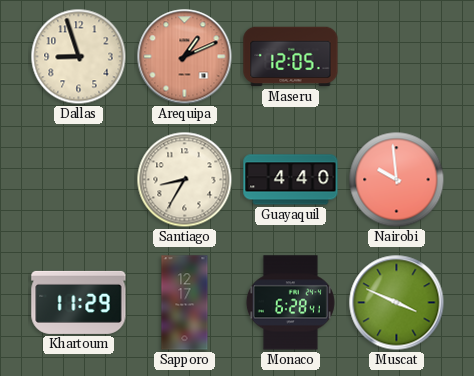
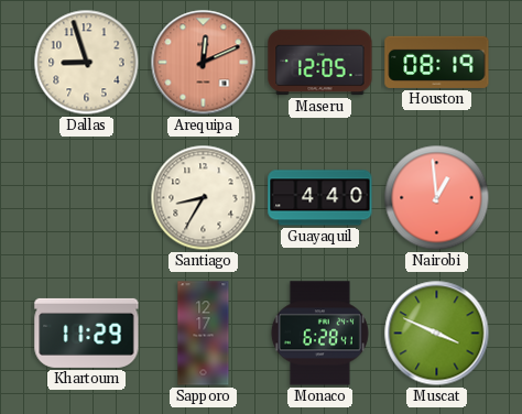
Arequipa: 1:11 -> 12:11
Houston: none -> 08:19
Nairobi: 9:59 -> 12:59
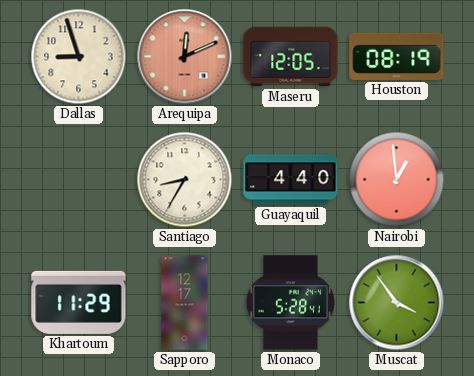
Monaco: 6:28 -> 5:28
Muscat: 3:49 -> 3:54
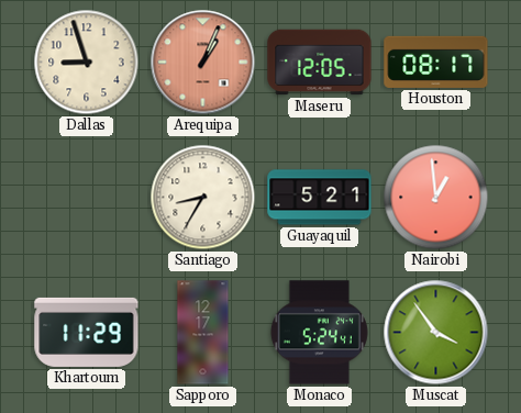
Arequipa: 12:11 -> 1:04
Houston: 08:19 -> 08:17
Guayaquil: 4:40 -> 5:21
Monaco: 5:28 -> 5:24
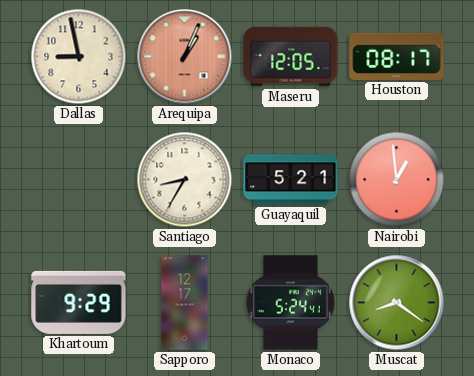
Dallas: 8:57 -> 8:58
Khartoum: 11:29 -> 9:29
Muscat: 3:54 -> 8:21
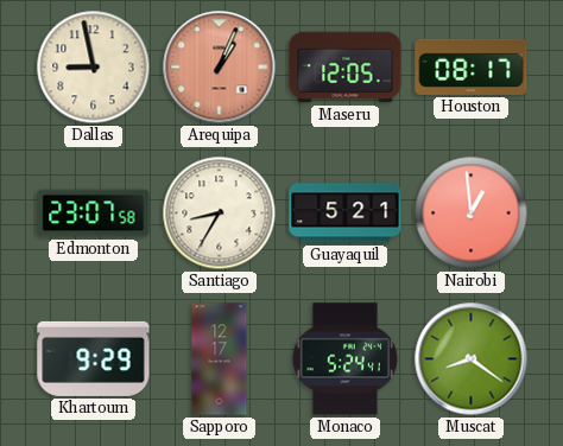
Edmonton: none -> 23:07
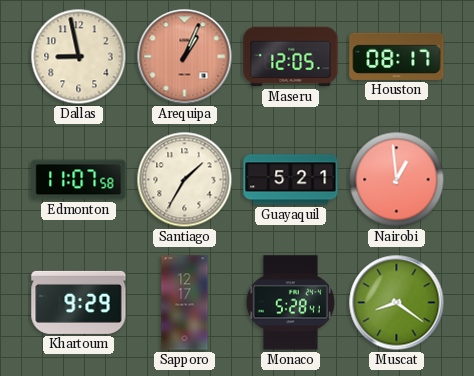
Edmonton: 23:07 -> 11:07
Santiago: 8:35 -> 1:35
Monaco: 5:24 -> 5:28
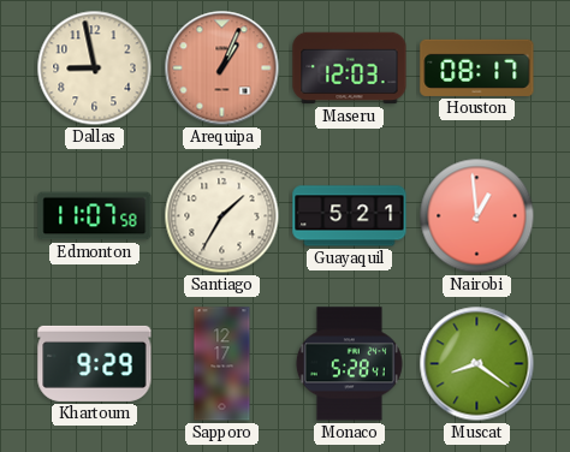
Maseru: 12:05 -> 12:03
